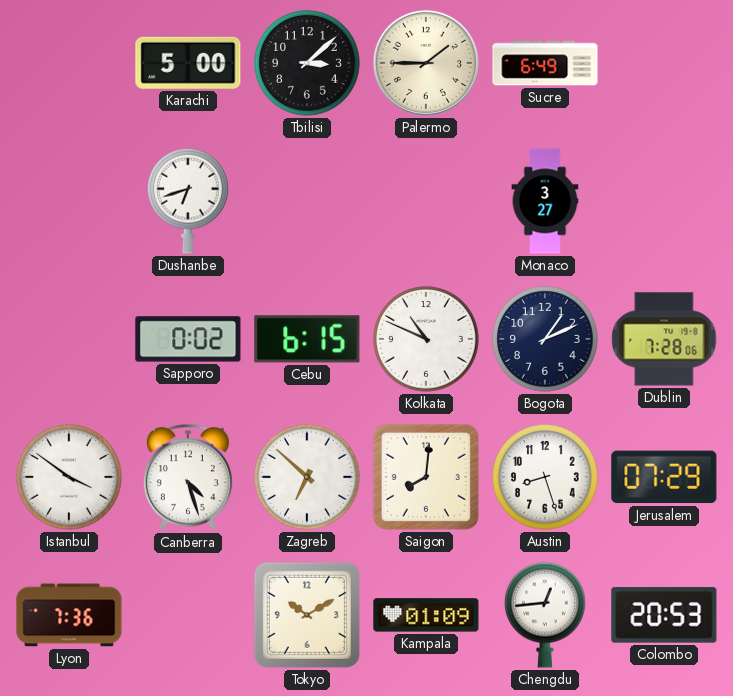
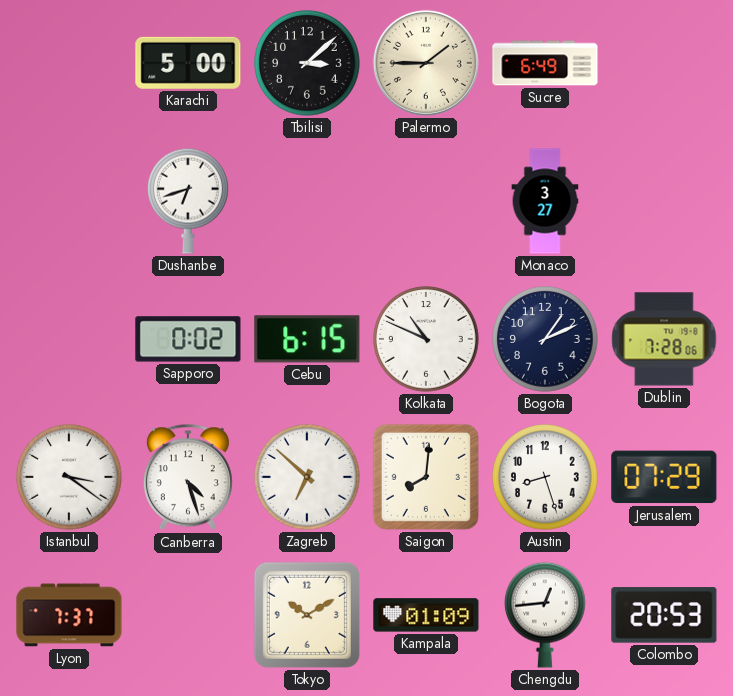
Istanbul: 3:51 -> 3:21
Lyon: 7:36 -> 7:37
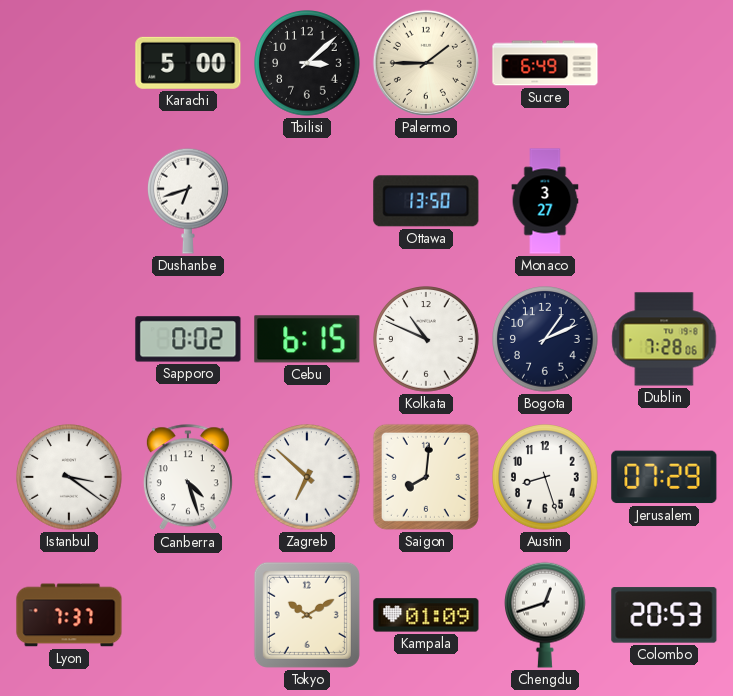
Ottawa: none -> 13:50
Chengdu: 12:44 -> 12:42
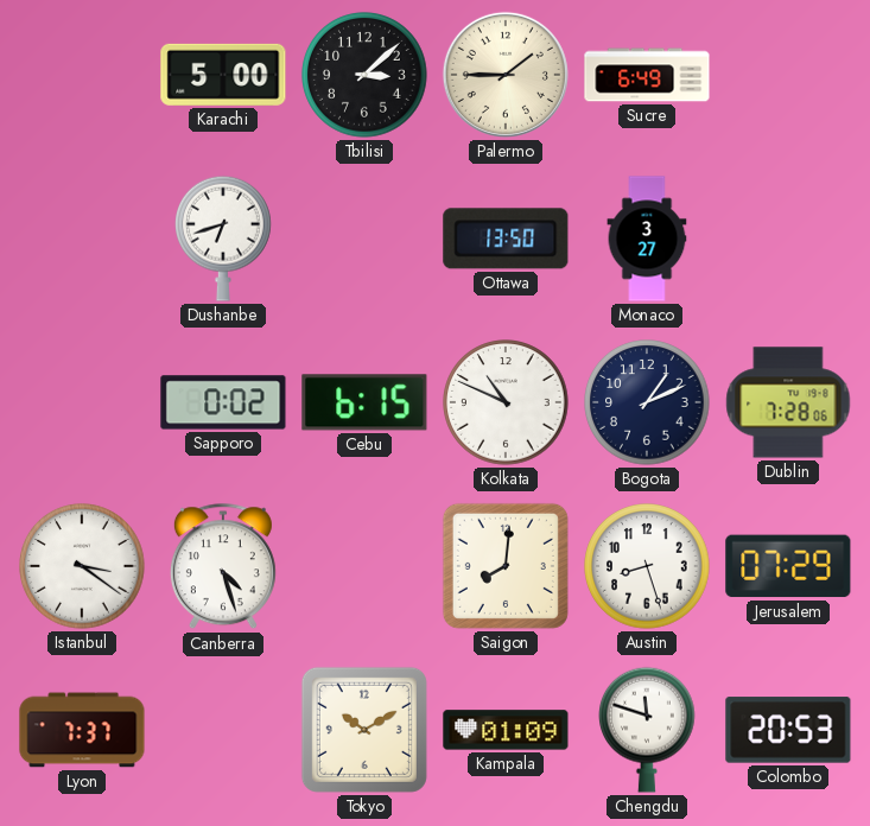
Zagreb: 6:52 -> none
Chengdu: 12:42 -> 11:48
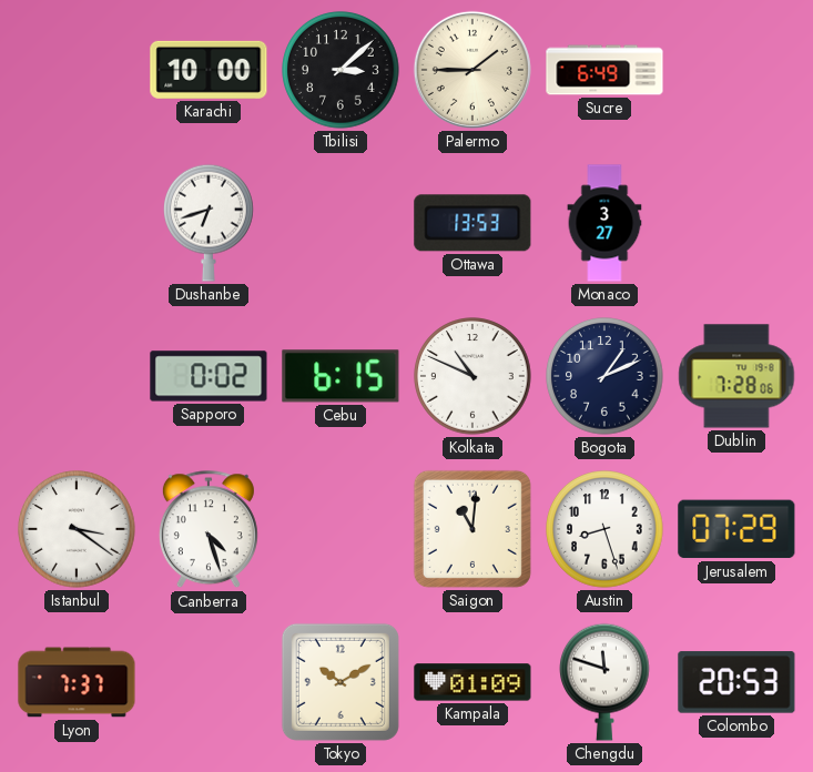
Karachi: 5:00 -> 10:00
Ottawa: 13:50 -> 13:53
Saigon: 8:01 -> 11:01
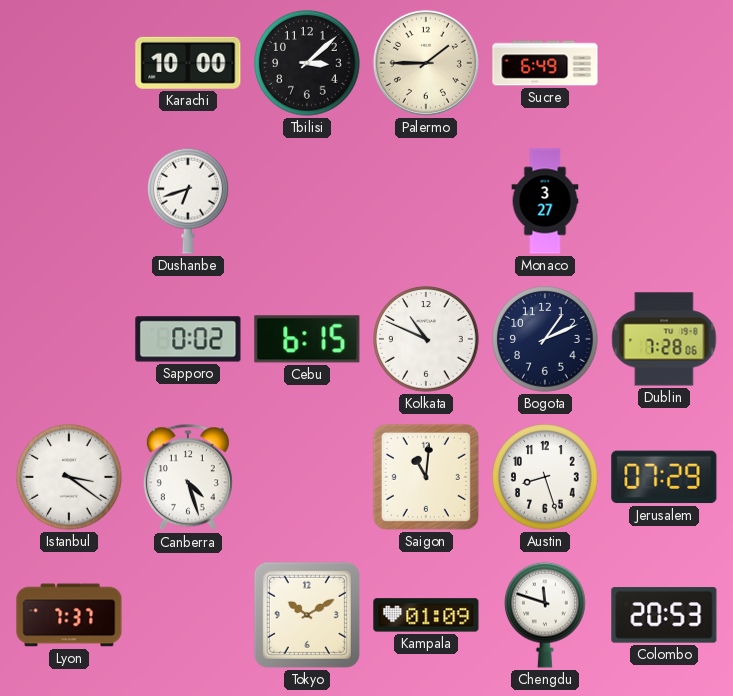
Ottawa: 13:53 -> none
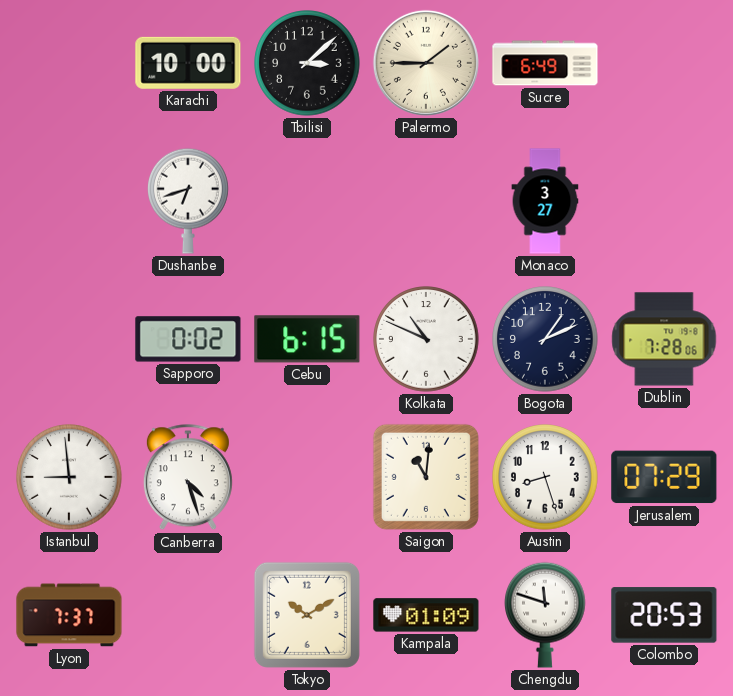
Istanbul: 3:21 -> 8:59
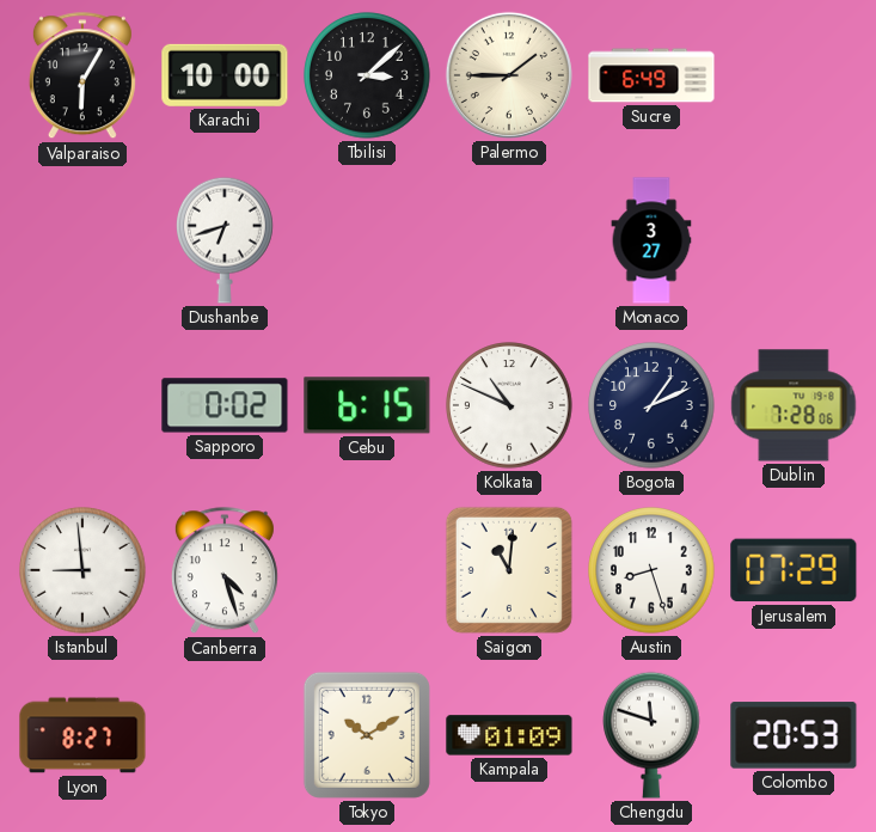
Valparaiso: none -> 6:05
Lyon: 7:37 -> 8:27
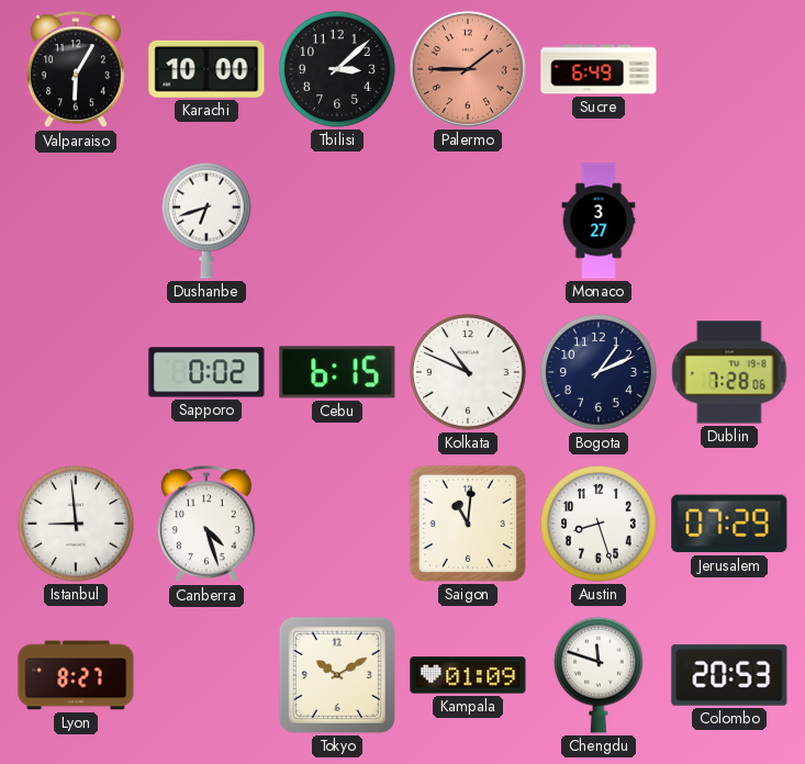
Palermo dial: cream -> salmon
